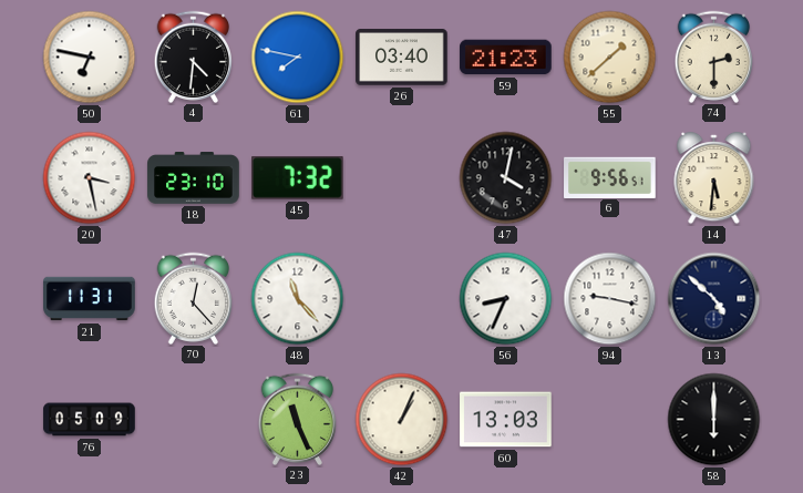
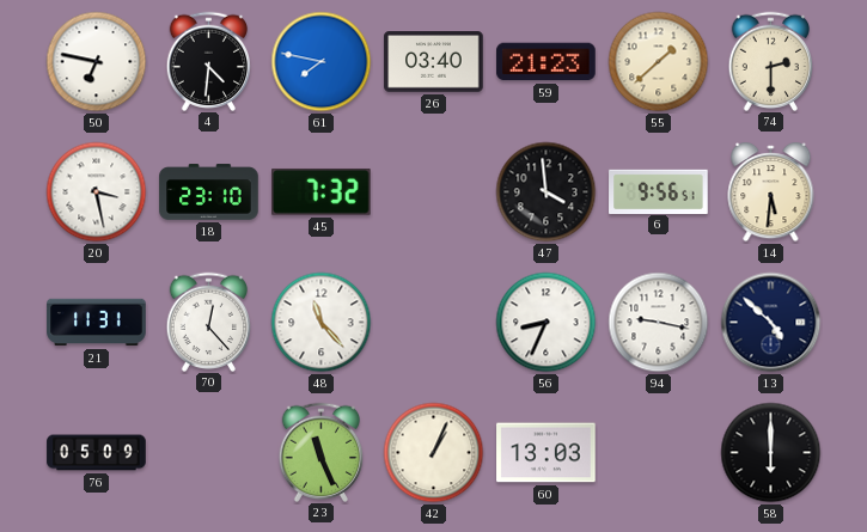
47: 4:02 -> 3:59
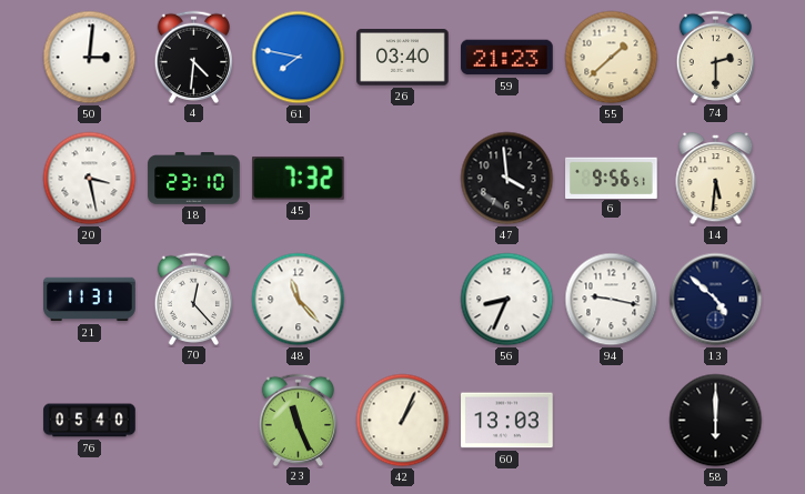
50: 6:47 -> 3:01
76: 05:09 -> 05:40
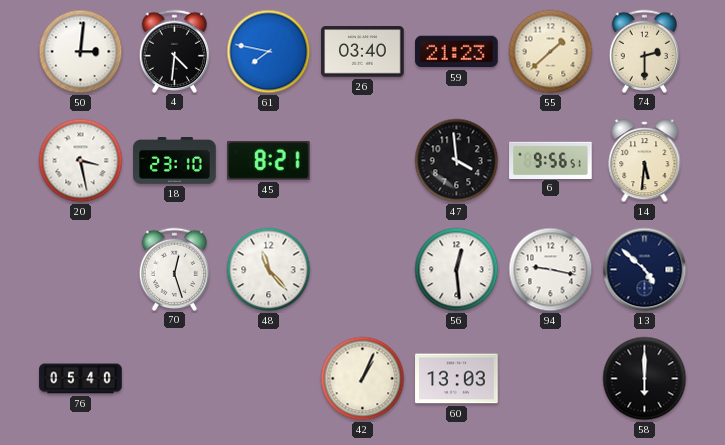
45: 7:32 -> 8:21
21: 11:31 -> none
70: 12:23 -> 12:27
56: 8:34 -> 12:29
23: 11:26 -> none
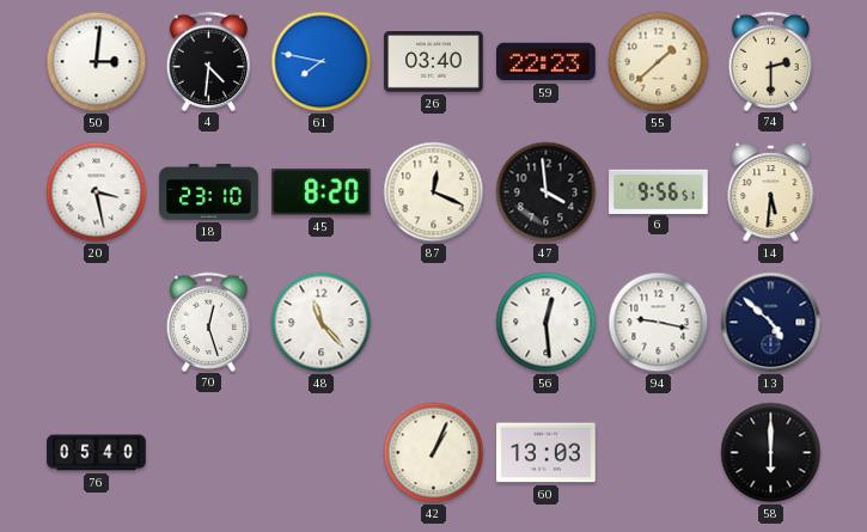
59: 21:23 -> 22:23
45: 8:21 -> 8:20
87: none -> 12:19
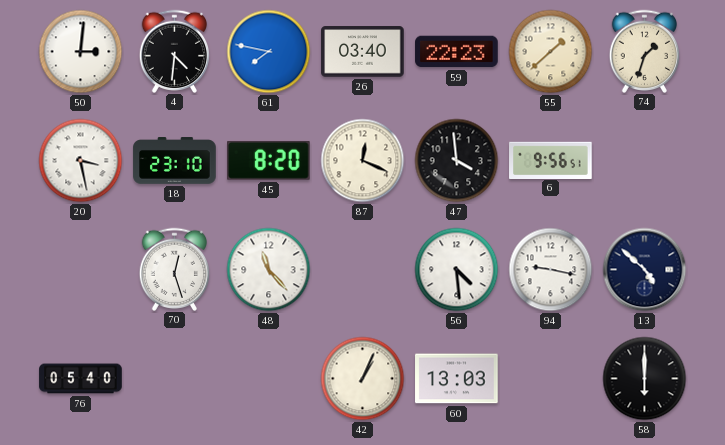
74: 2:30 -> 1:33
14: 5:31 -> none
56: 12:29 -> 4:29
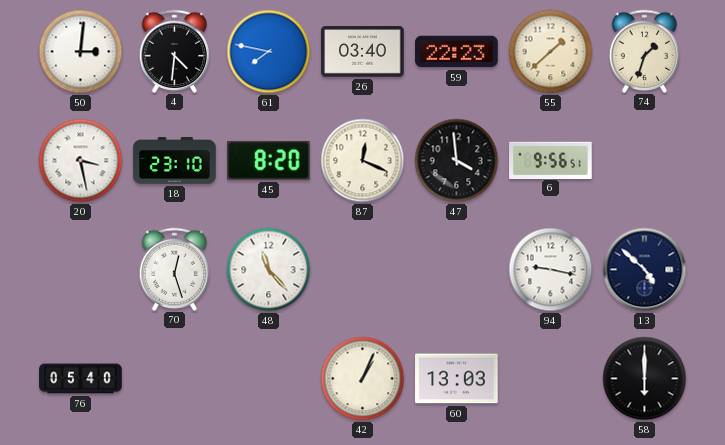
56: 4:29 -> none
